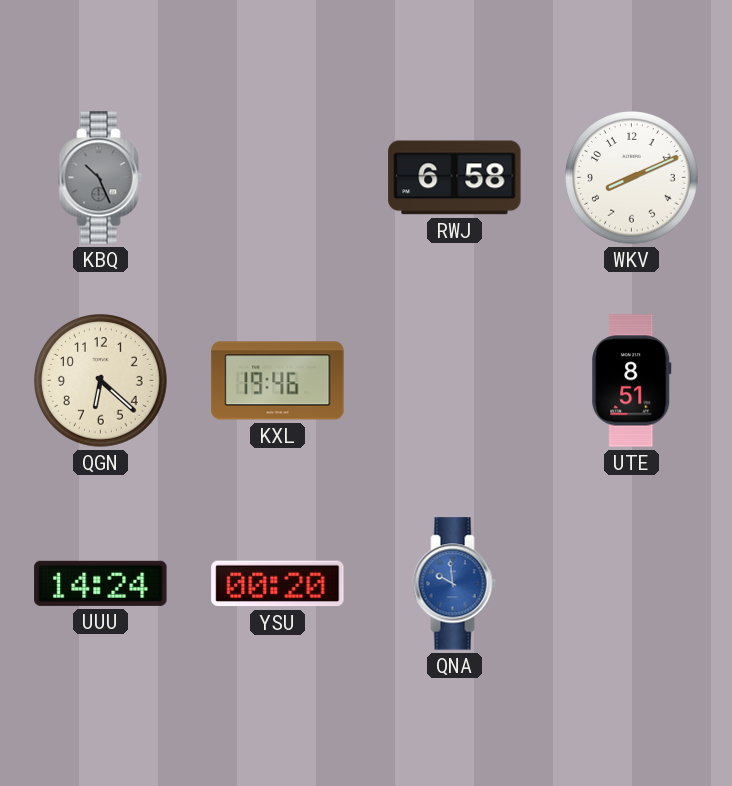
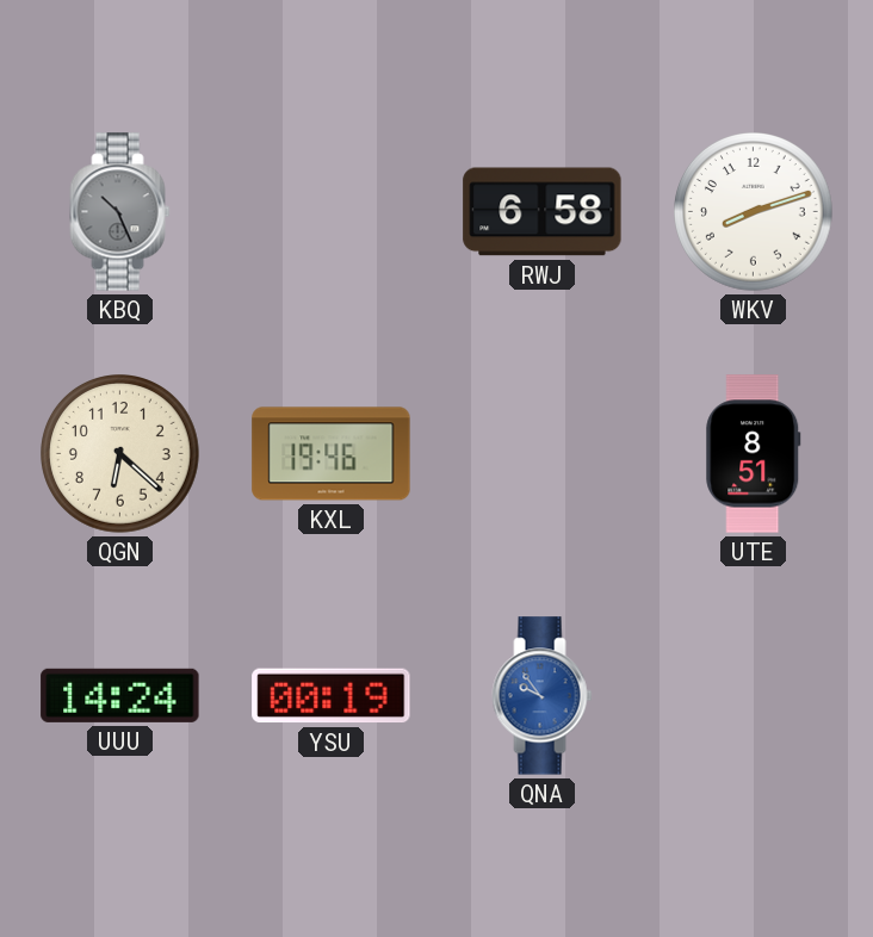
WKV: 8:11 -> 8:12
YSU: 00:20 -> 00:19
QNA: 9:59 -> 9:54
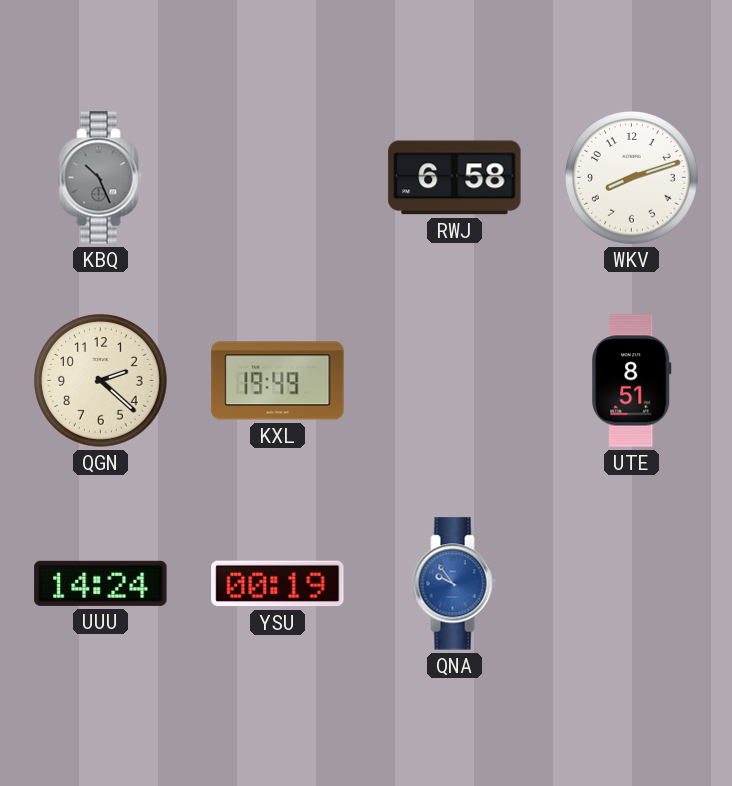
QGN: 6:22 -> 2:22
KXL: 19:46 -> 19:49
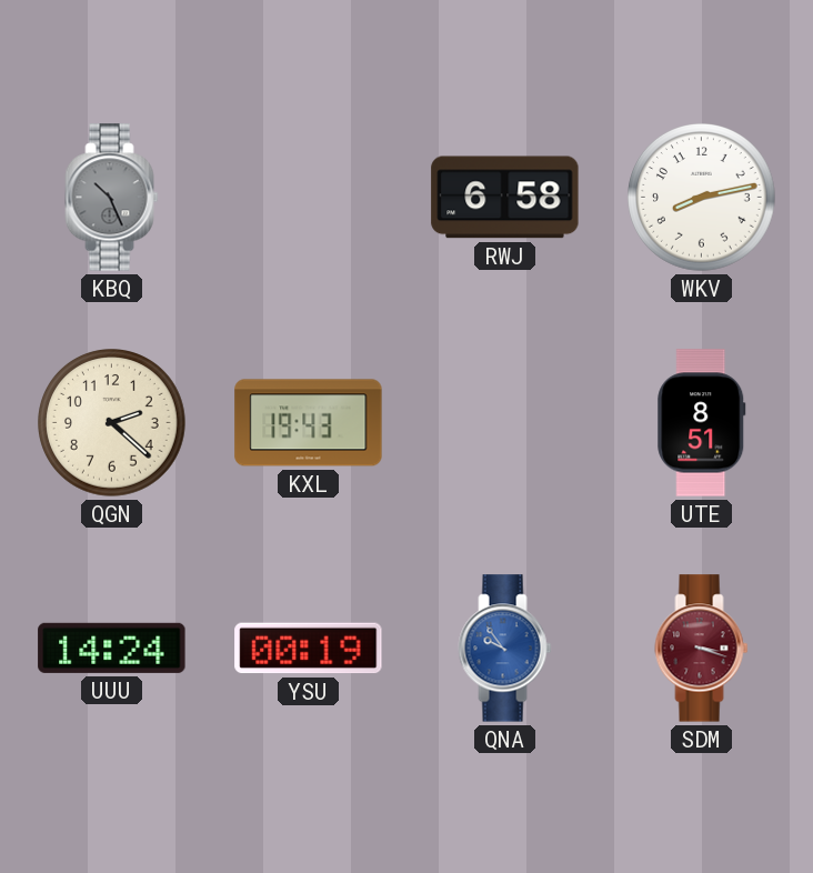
WKV: 8:12 -> 8:13
KXL: 19:49 -> 19:43
SDM: none -> 3:18
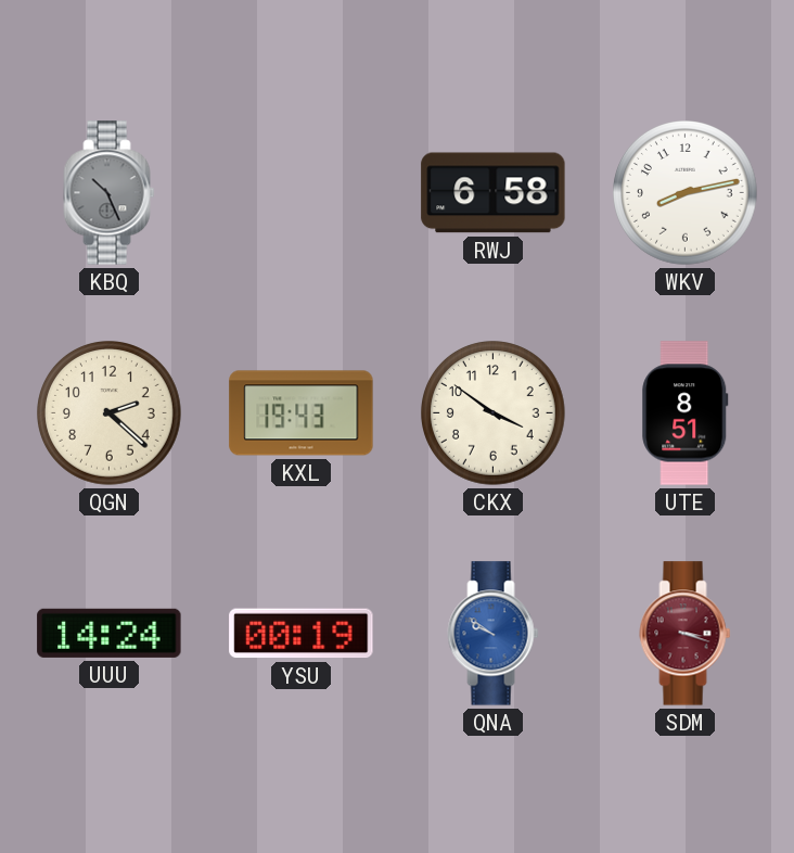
CKX: none -> 3:51
QNA: 9:54 -> 9:51
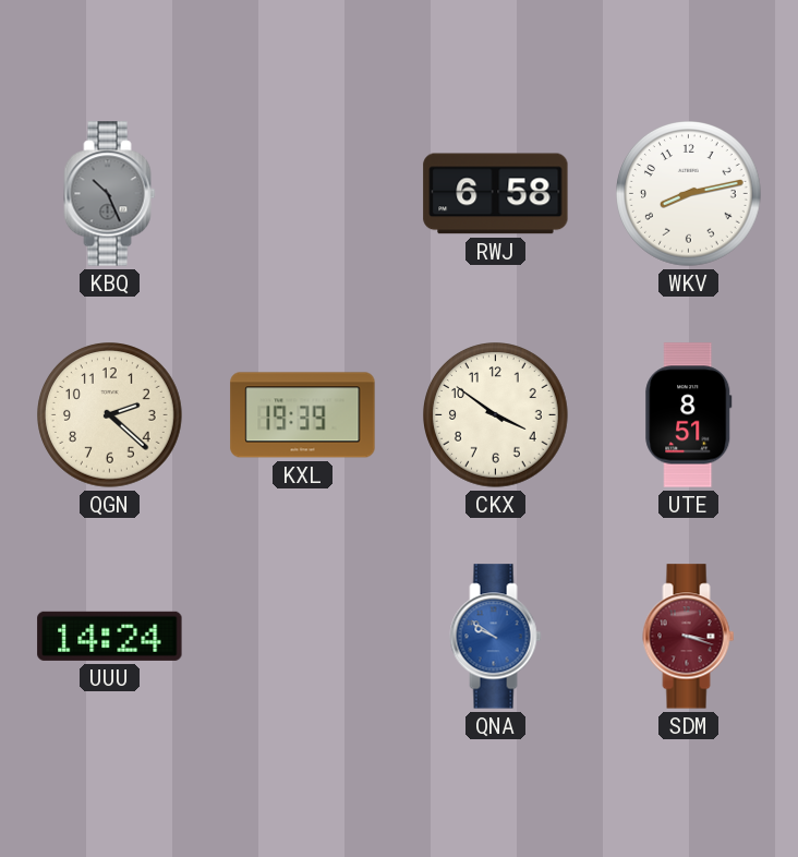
KXL: 19:43 -> 19:39
YSU: 00:19 -> none
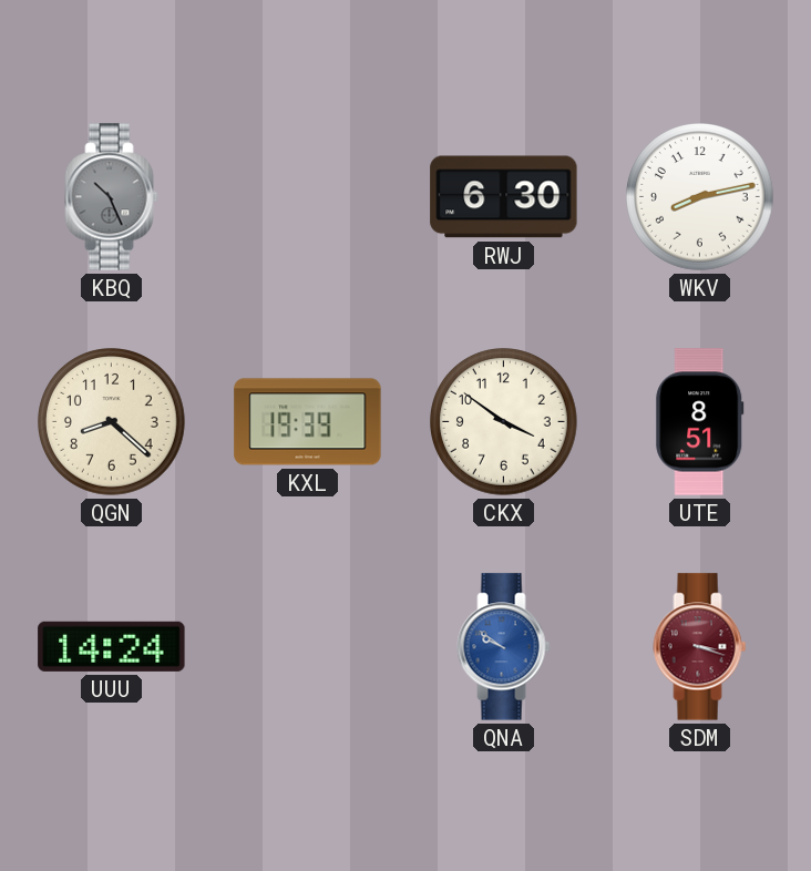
RWJ: 6:58 -> 6:30
QGN: 2:22 -> 8:22
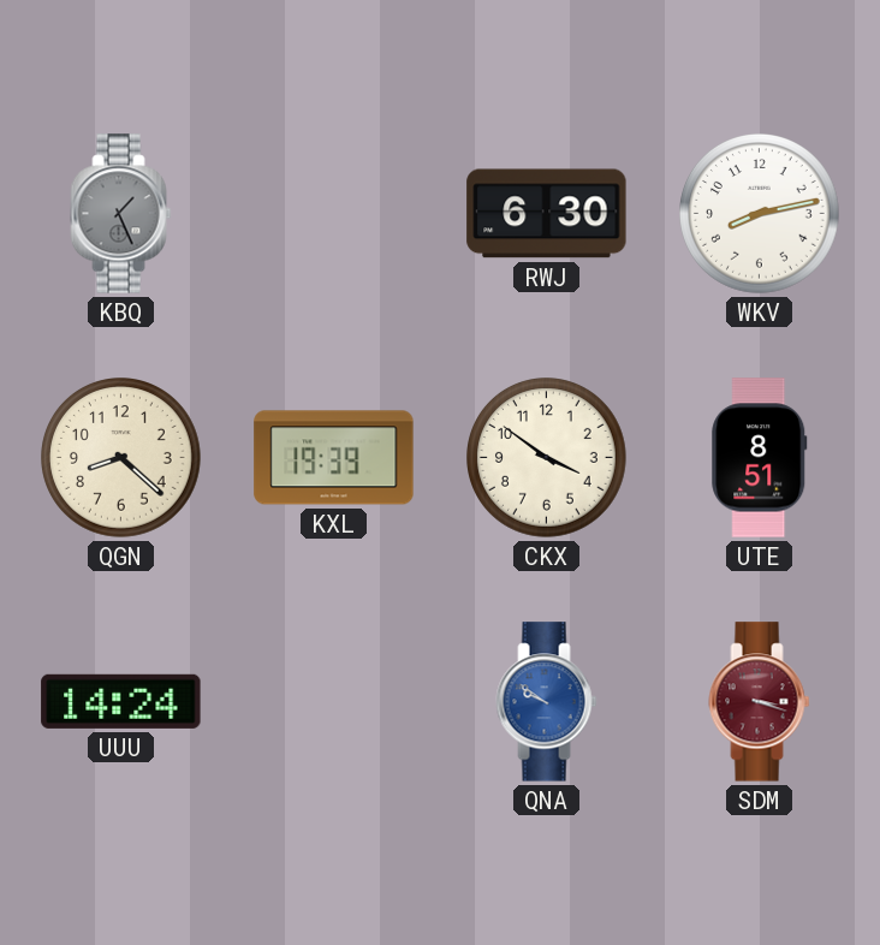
KBQ: 10:26 -> 1:26
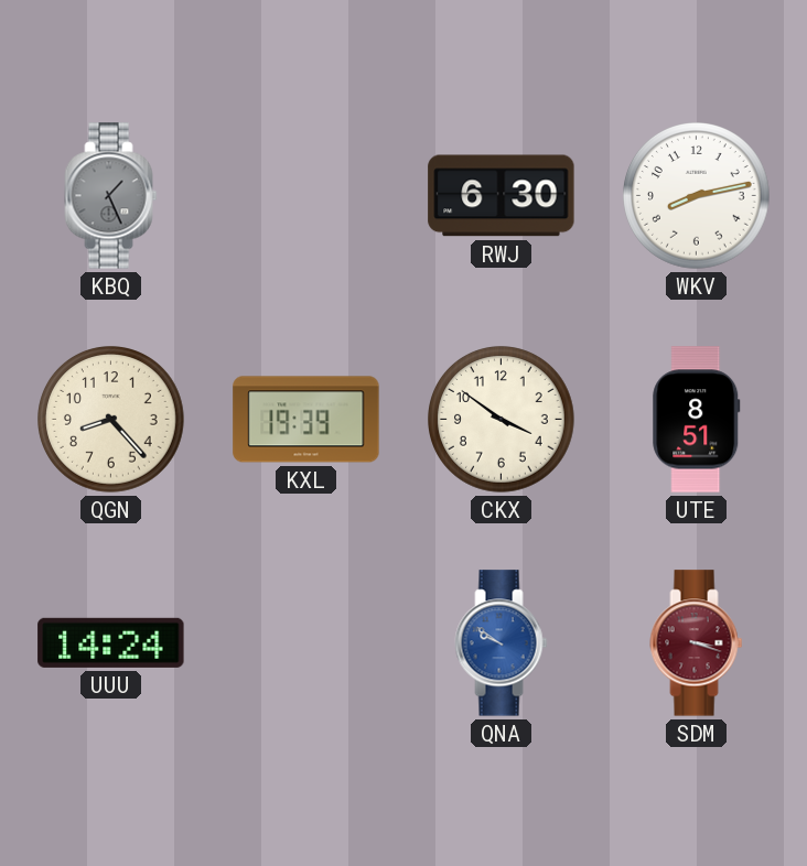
QGN: 8:22 -> 8:23
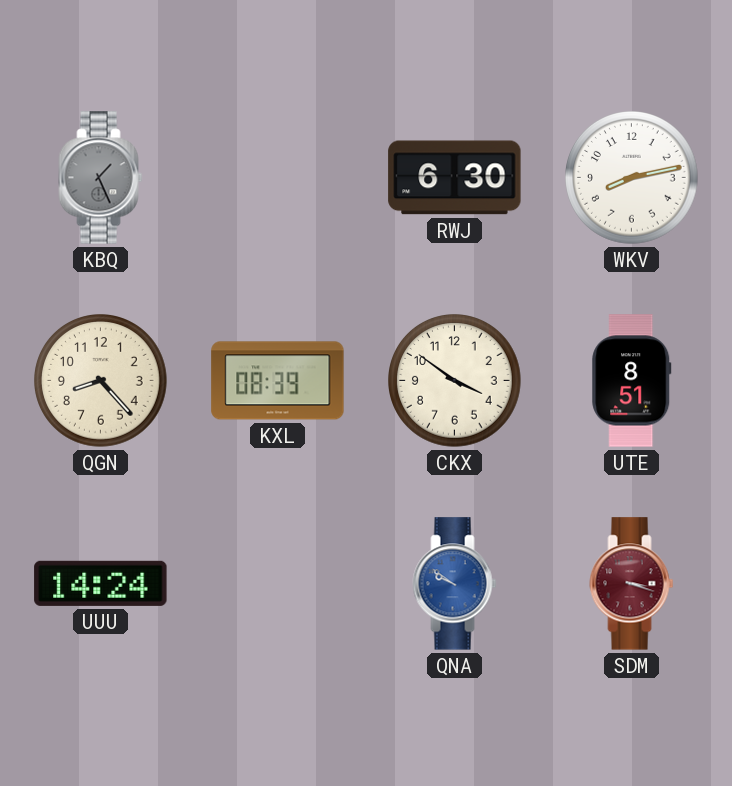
KXL: 19:39 -> 08:39
